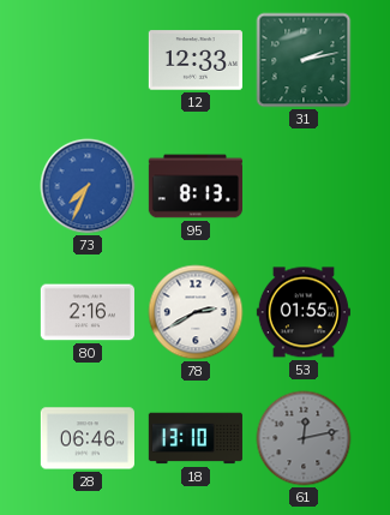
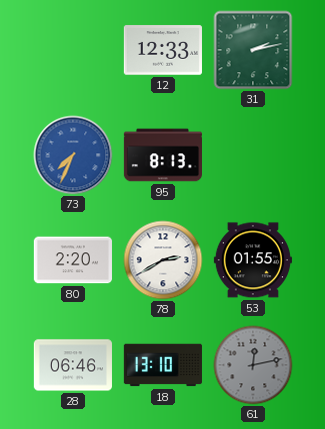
80: 2:16 -> 2:20
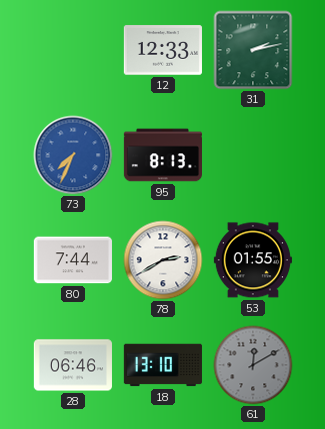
80: 2:20 -> 7:44
61: 12:13 -> 12:10
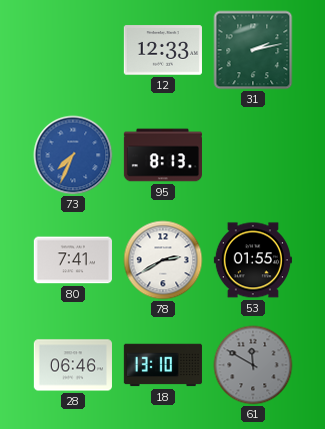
80: 7:44 -> 7:41
61: 12:10 -> 11:50
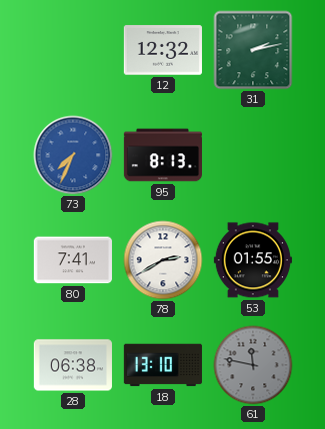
12: 12:33 -> 12:32
28: 06:46 -> 06:38
61: 11:50 -> 11:47
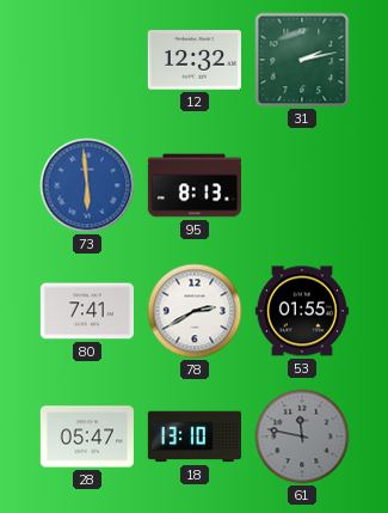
73: 7:34 -> 5:59
28: 06:38 -> 05:47
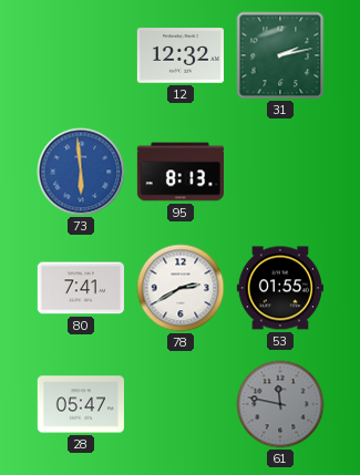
18: 13:10 -> none
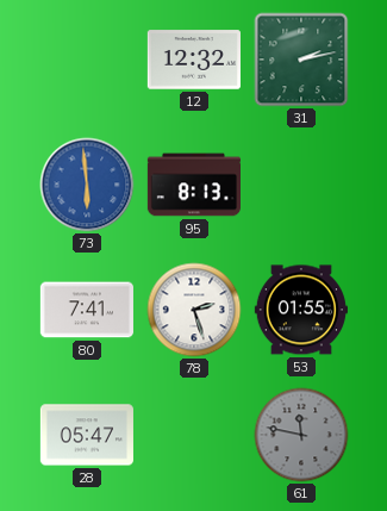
78: 2:40 -> 2:27
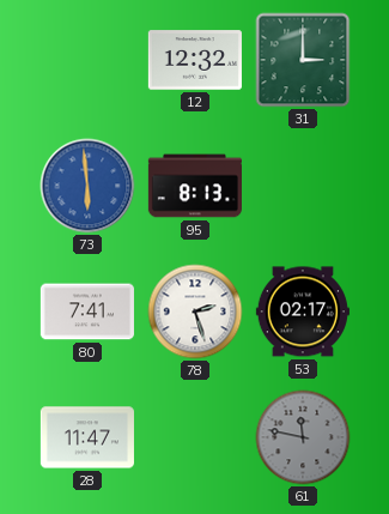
31: 2:13 -> 3:00
53: 01:55 -> 02:17
28: 05:47 -> 11:47
